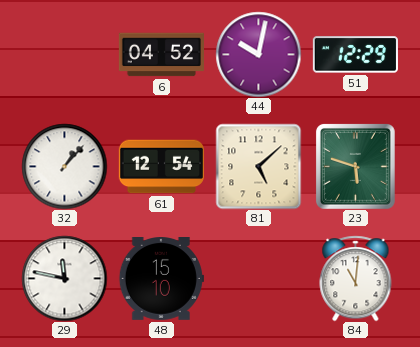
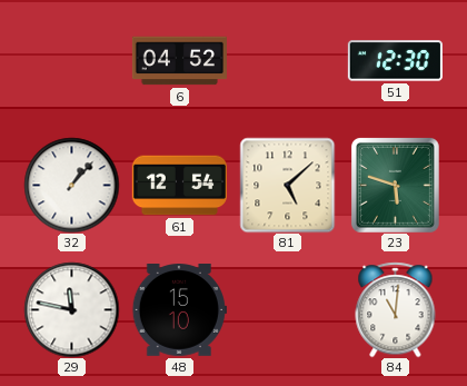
44: 10:02 -> none
51: 12:29 -> 12:30
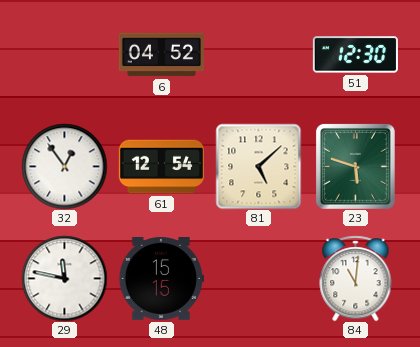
32: 1:07 -> 12:54
48: 15:10 -> 15:15
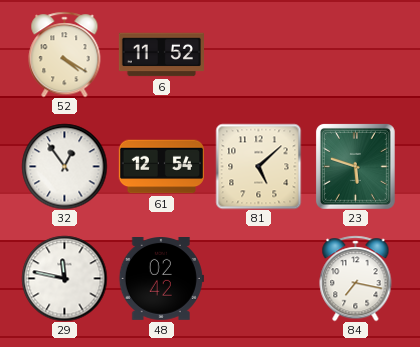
52: none -> 4:20
6: 04:52 -> 11:52
51: 12:30 -> none
48: 15:15 -> 02:42
84: 11:01 -> 7:17
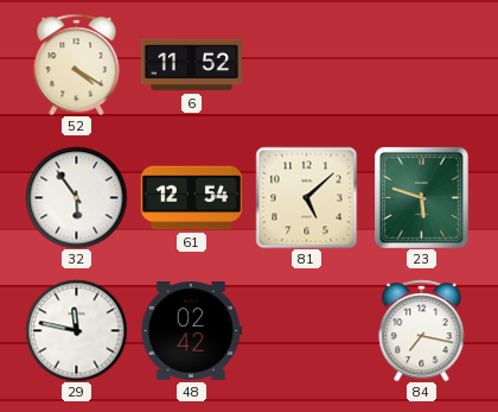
32: 12:54 -> 5:54
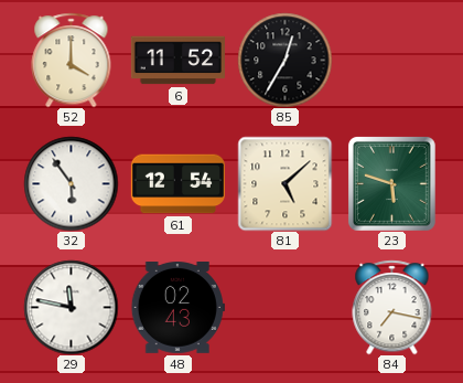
52: 4:20 -> 4:00
85: none -> 12:35
48: 02:42 -> 02:43
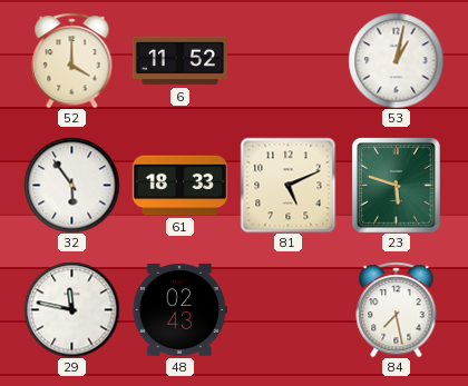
85: 12:35 -> none
53: none -> 1:02
61: 12:54 -> 18:33
81: 5:08 -> 5:11
84: 7:17 -> 7:28
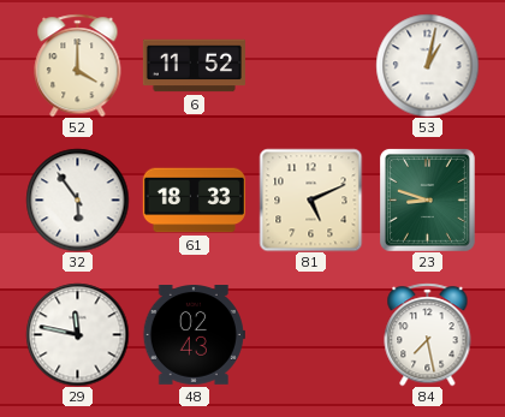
23: 5:48 -> 8:48
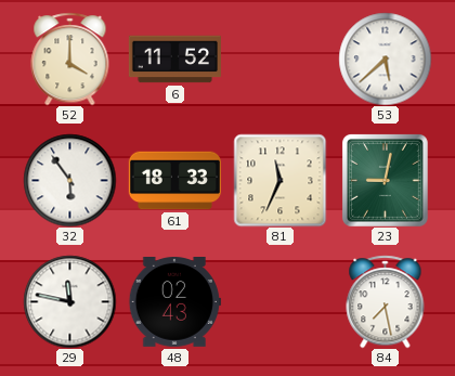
53: 1:02 -> 5:38
81: 5:11 -> 11:34
23: 8:48 -> 9:02
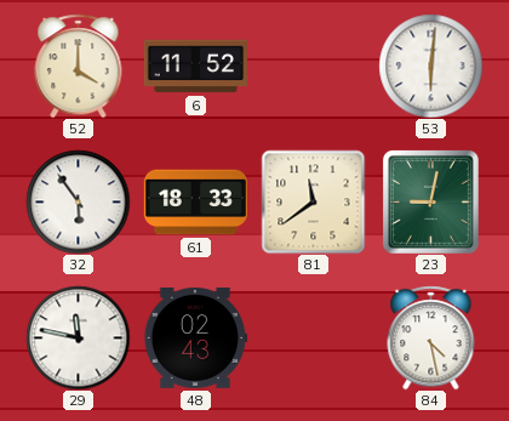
53: 5:38 -> 6:01
81: 11:34 -> 11:39
84: 7:28 -> 4:28
